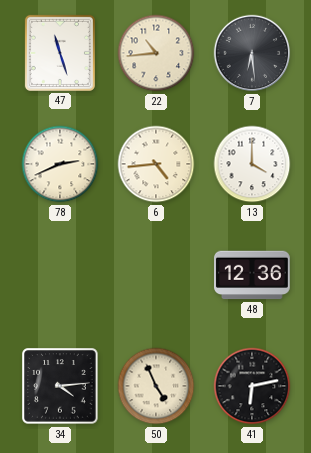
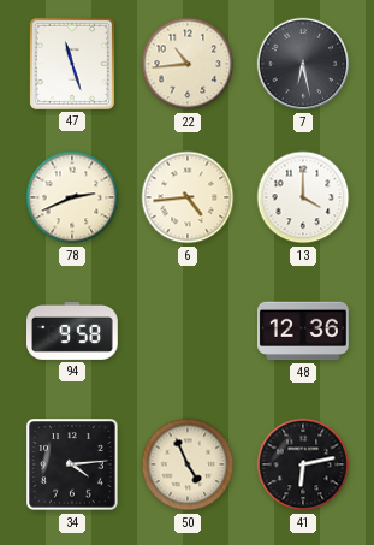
7: 6:29 -> 6:28
94: none -> 9:58
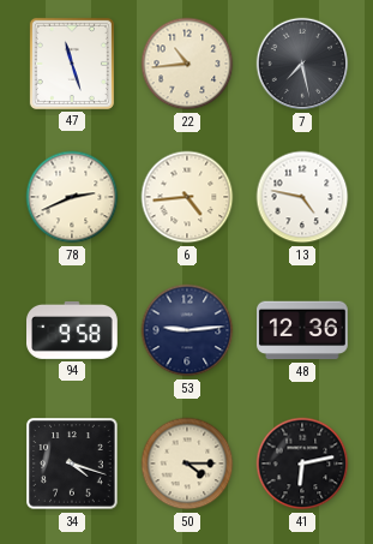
7: 6:28 -> 7:28
13: 4:00 -> 4:47
53: none -> 9:14
34: 4:14 -> 4:18
50: 4:56 -> 4:15
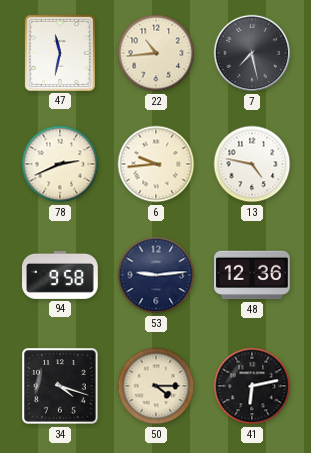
47: 11:27 -> 11:32
6: 4:44 -> 9:44
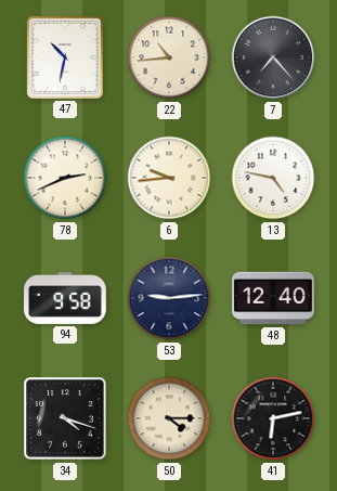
47: 11:32 -> 10:32
7: 7:28 -> 7:23
48: 12:36 -> 12:40
